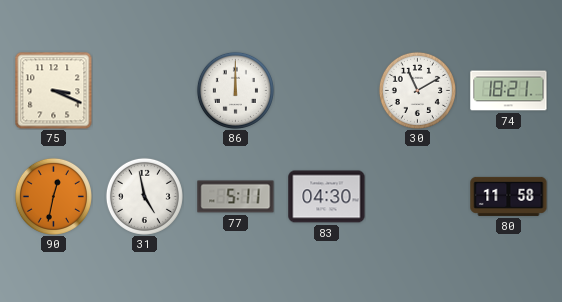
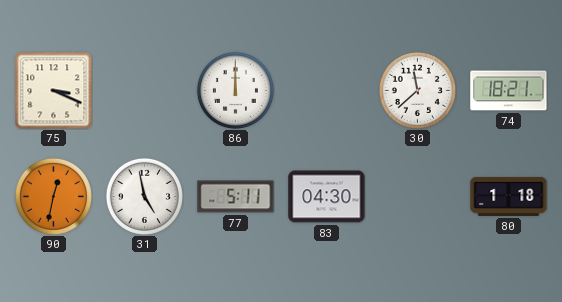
30: 11:10 -> 11:38
80: 11:58 -> 1:18
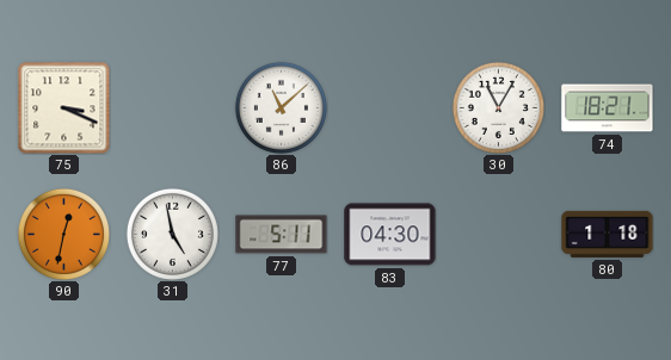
86: 12:00 -> 11:08
30: 11:38 -> 11:05
